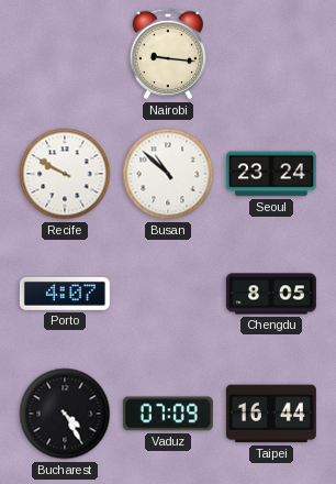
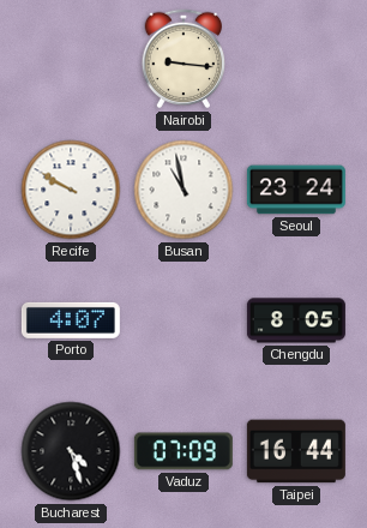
Busan: 10:52 -> 10:58
Bucharest: 4:25 -> 4:27
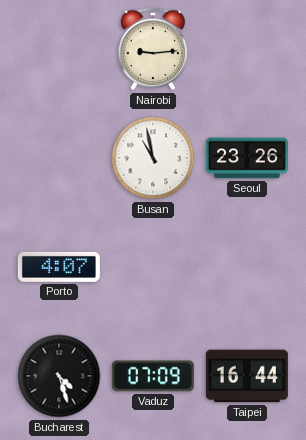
Nairobi: 9:16 -> 9:14
Recife: 9:50 -> none
Seoul: 23:24 -> 23:26
Chengdu: 8:05 -> none
